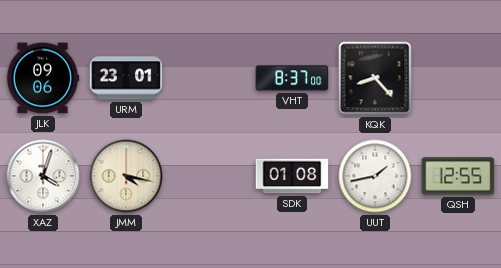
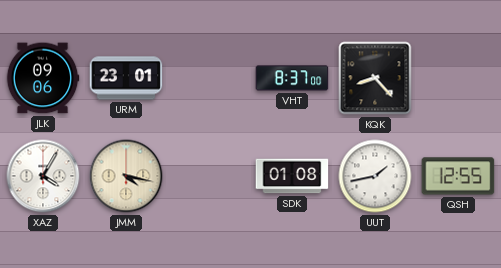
XAZ: 4:03 -> 4:05
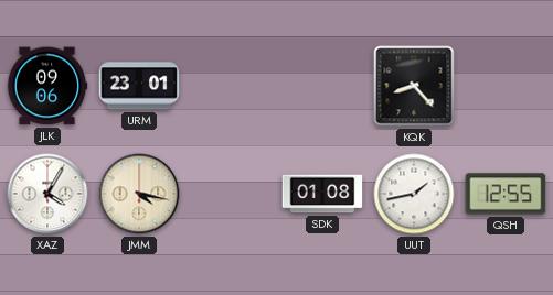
VHT: 8:37 -> none
